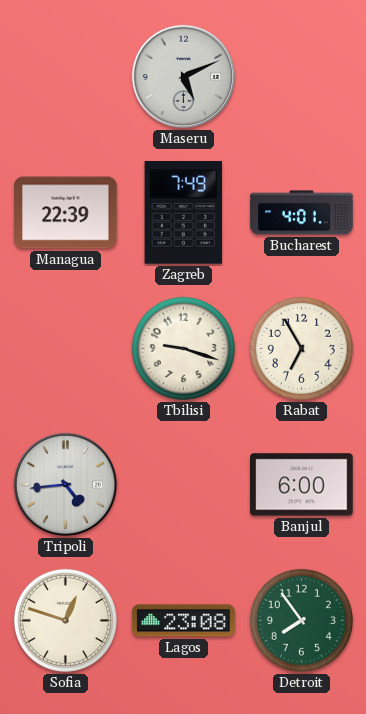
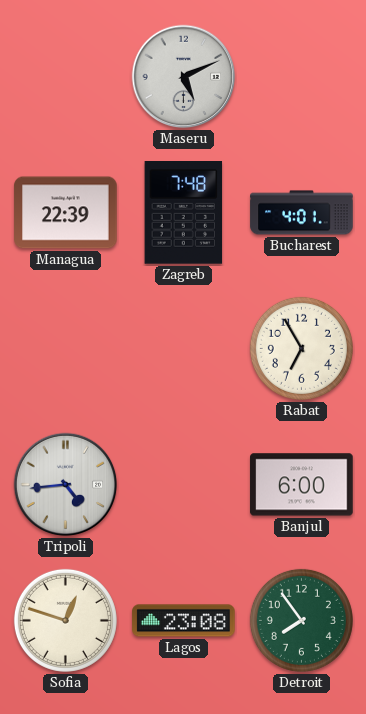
Zagreb: 7:49 -> 7:48
Tbilisi: 9:18 -> none
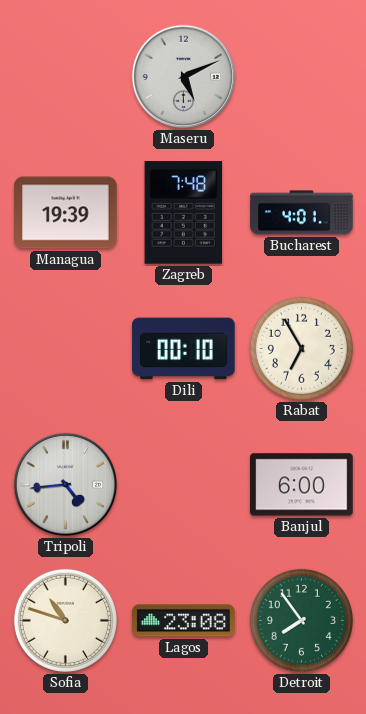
Managua: 22:39 -> 19:39
Dili: none -> 00:10
Sofia: 12:48 -> 10:48
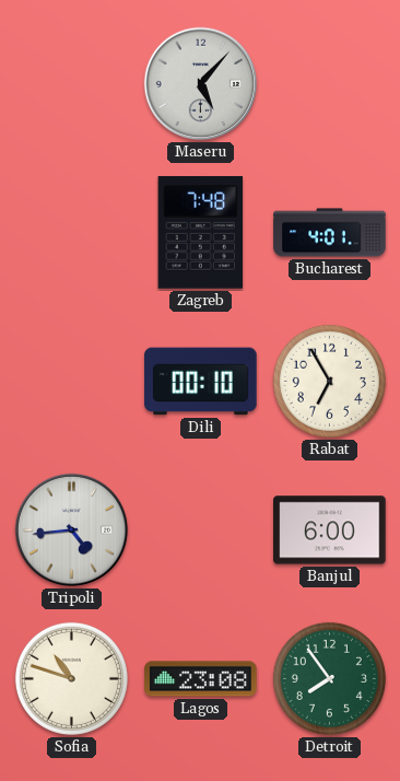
Maseru: 5:11 -> 5:07
Managua: 19:39 -> none
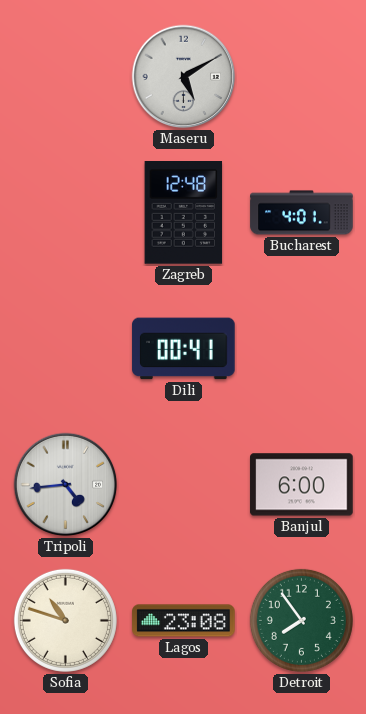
Maseru: 5:07 -> 5:10
Zagreb: 7:48 -> 12:48
Dili: 00:10 -> 00:41
Rabat: 6:55 -> none
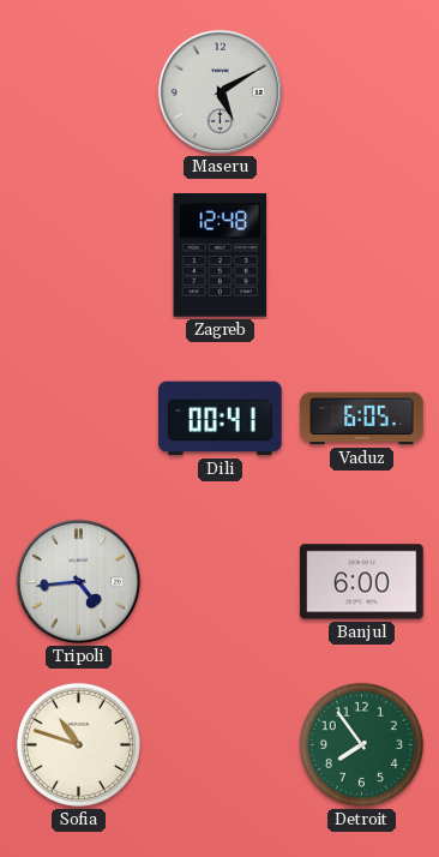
Bucharest: 4:01 -> none
Vaduz: none -> 6:05
Lagos: 23:08 -> none
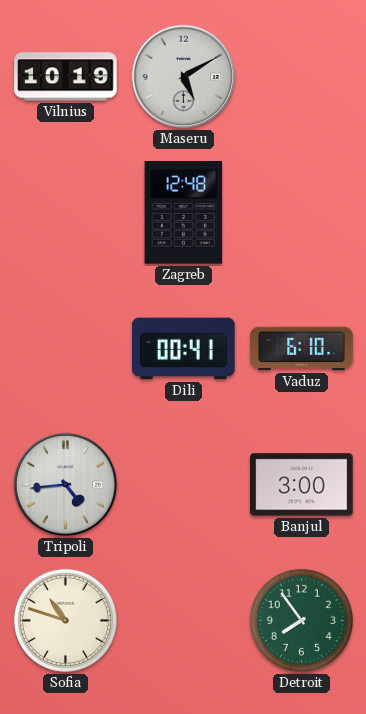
Vilnius: none -> 10:19
Vaduz: 6:05 -> 6:10
Banjul: 6:00 -> 3:00
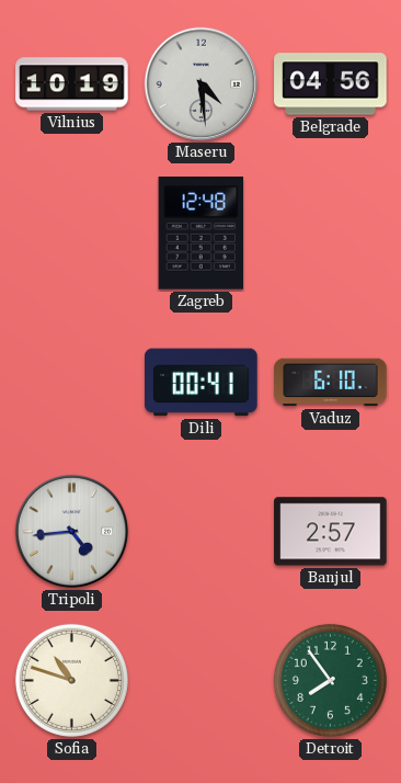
Maseru: 5:10 -> 4:29
Belgrade: none -> 04:56
Banjul: 3:00 -> 2:57
